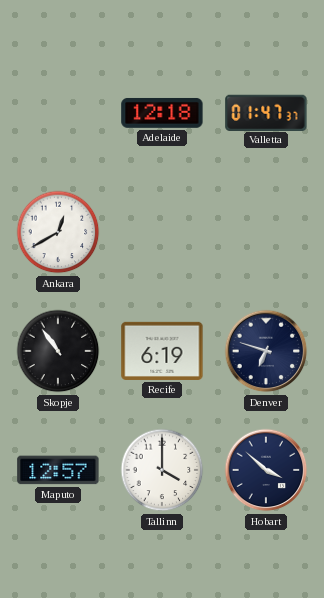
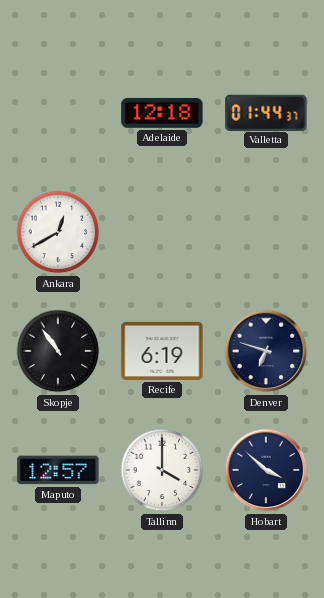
Valletta: 01:47 -> 01:44
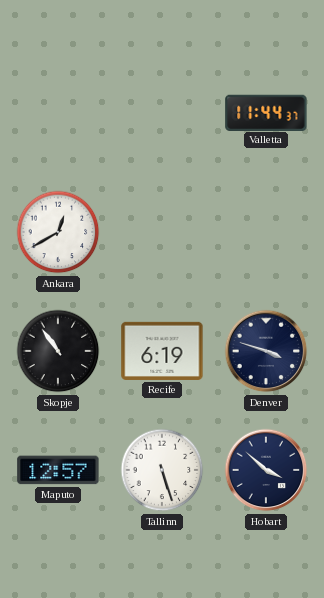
Adelaide: 12:18 -> none
Valletta: 01:44 -> 11:44
Denver: 6:48 -> 3:48
Tallinn: 4:00 -> 5:27
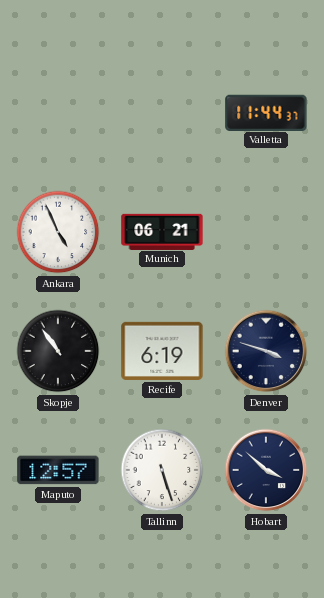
Ankara: 12:40 -> 4:56
Munich: none -> 06:21
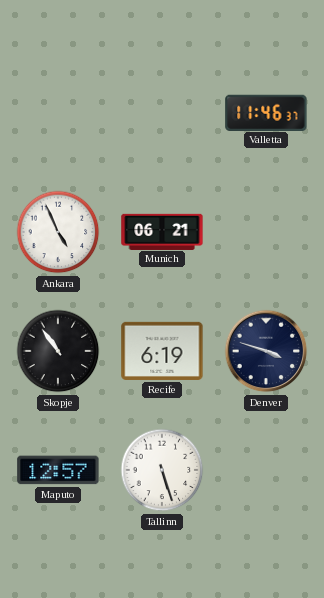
Valletta: 11:44 -> 11:46
Hobart: 3:52 -> none
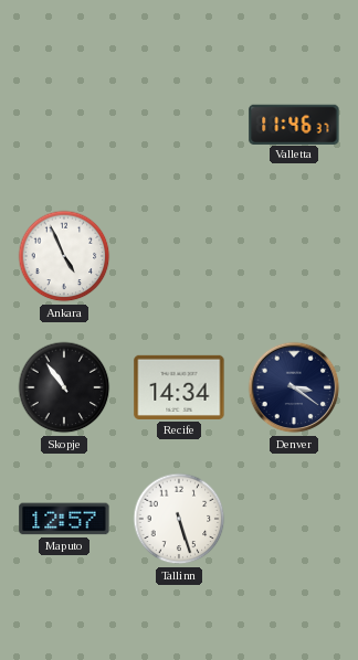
Munich: 06:21 -> none
Recife: 6:19 -> 14:34
Denver: 3:48 -> 3:21
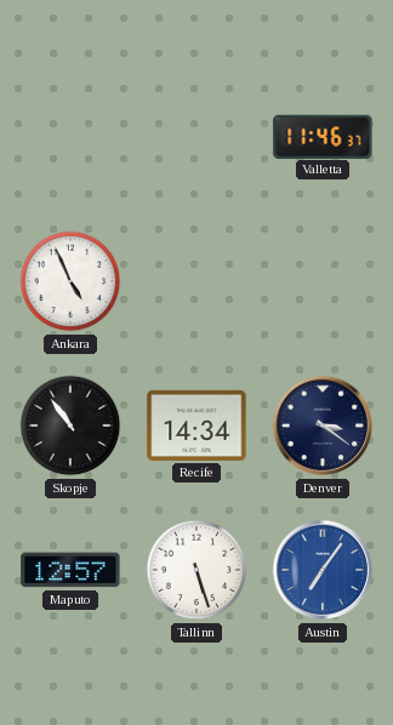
Austin: none -> 7:06
